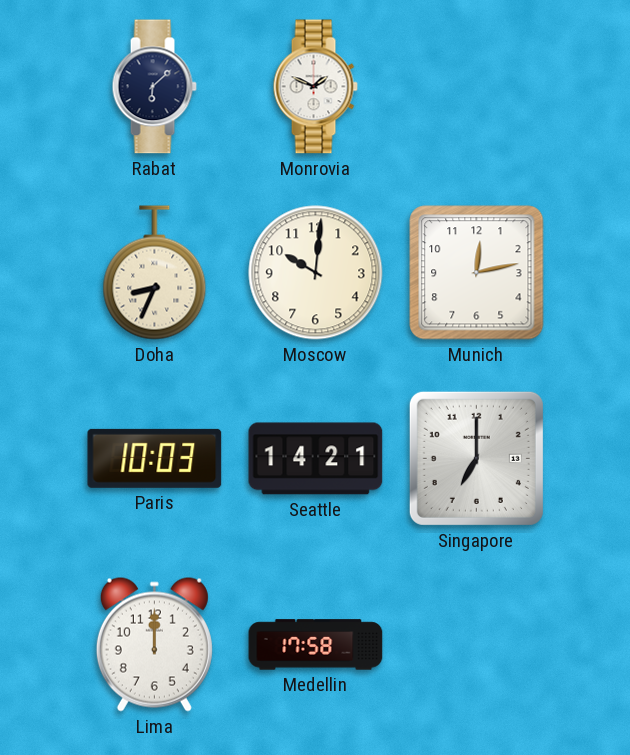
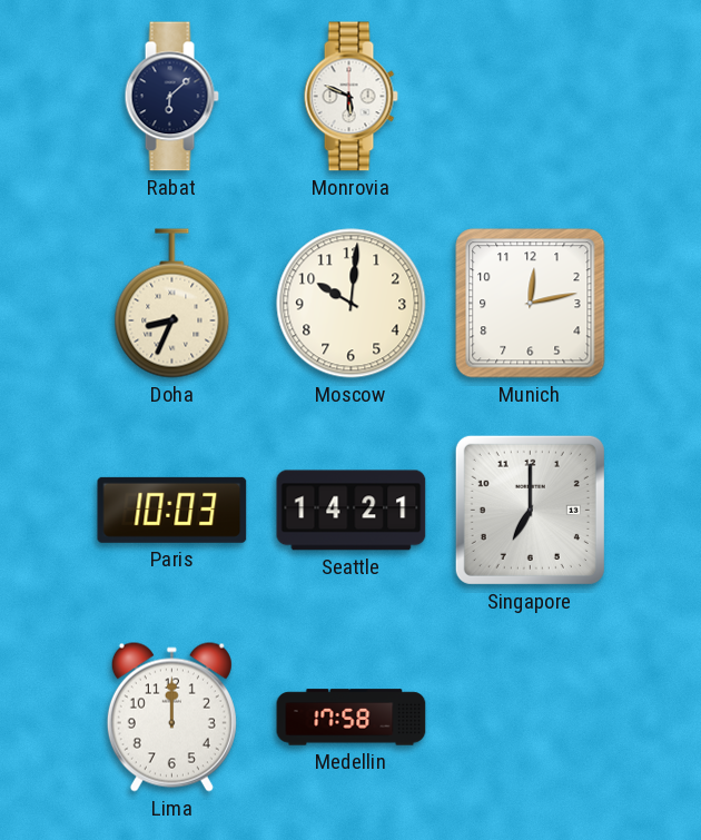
Monrovia: 1:49 -> 5:49
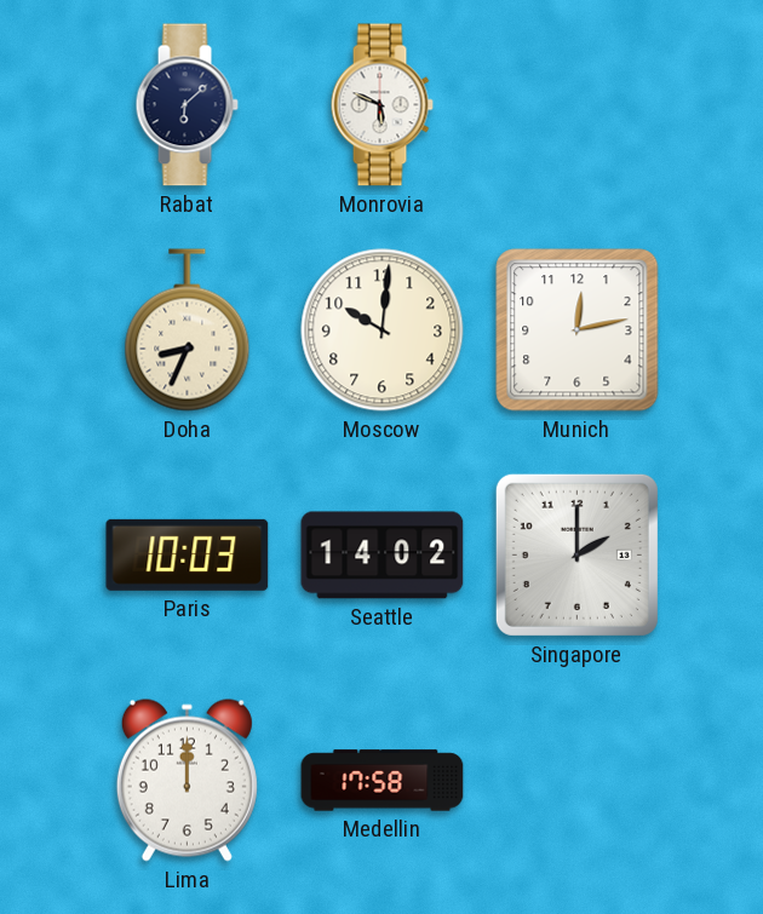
Seattle: 14:21 -> 14:02
Singapore: 7:00 -> 2:00
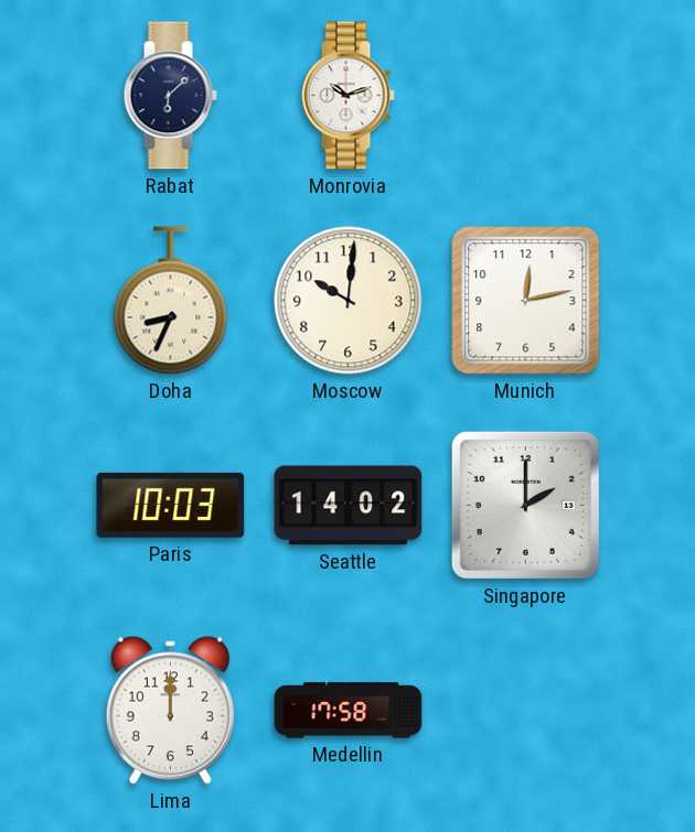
Monrovia: 5:49 -> 10:12
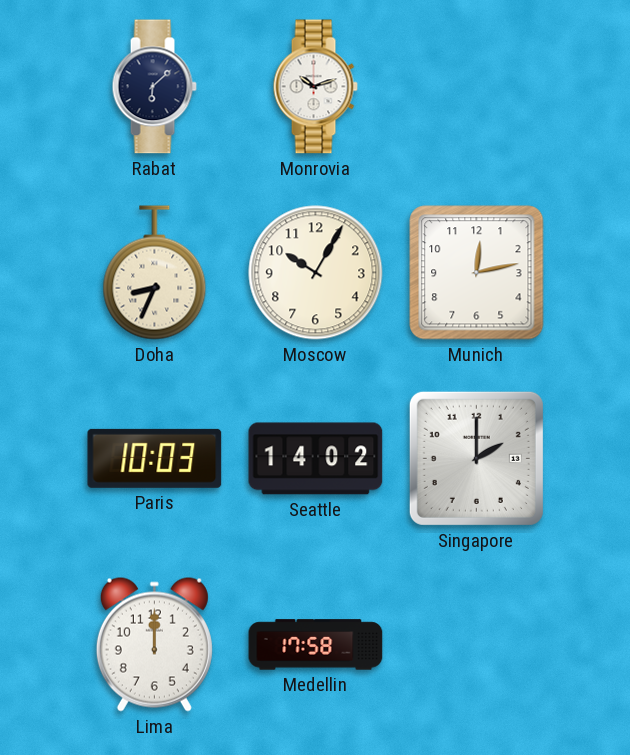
Moscow: 10:01 -> 10:05
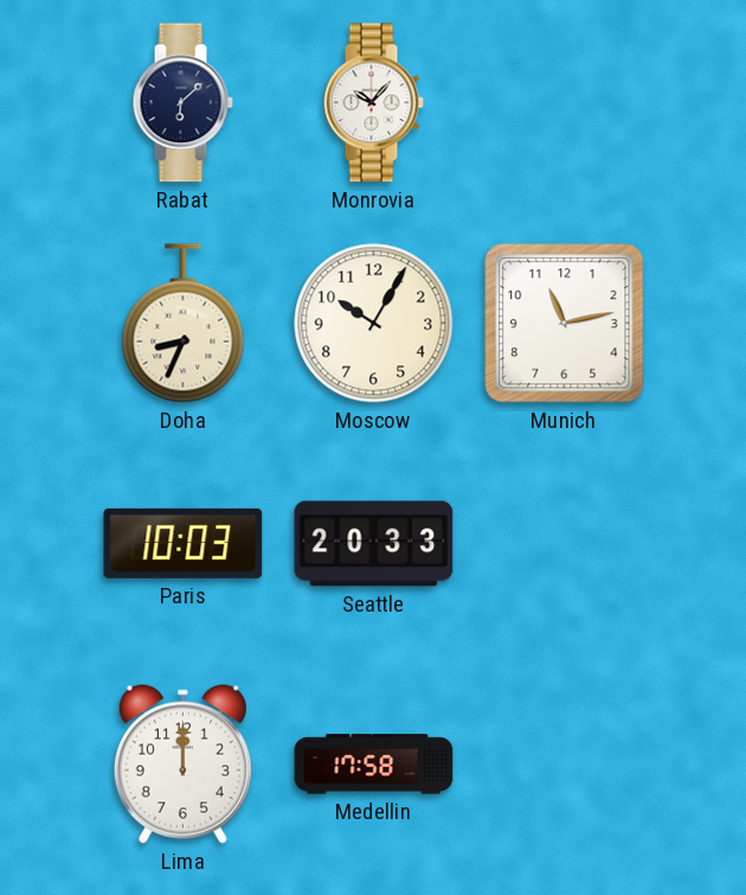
Monrovia: 10:12 -> 10:07
Munich: 12:13 -> 11:13
Seattle: 14:02 -> 20:33
Singapore: 2:00 -> none
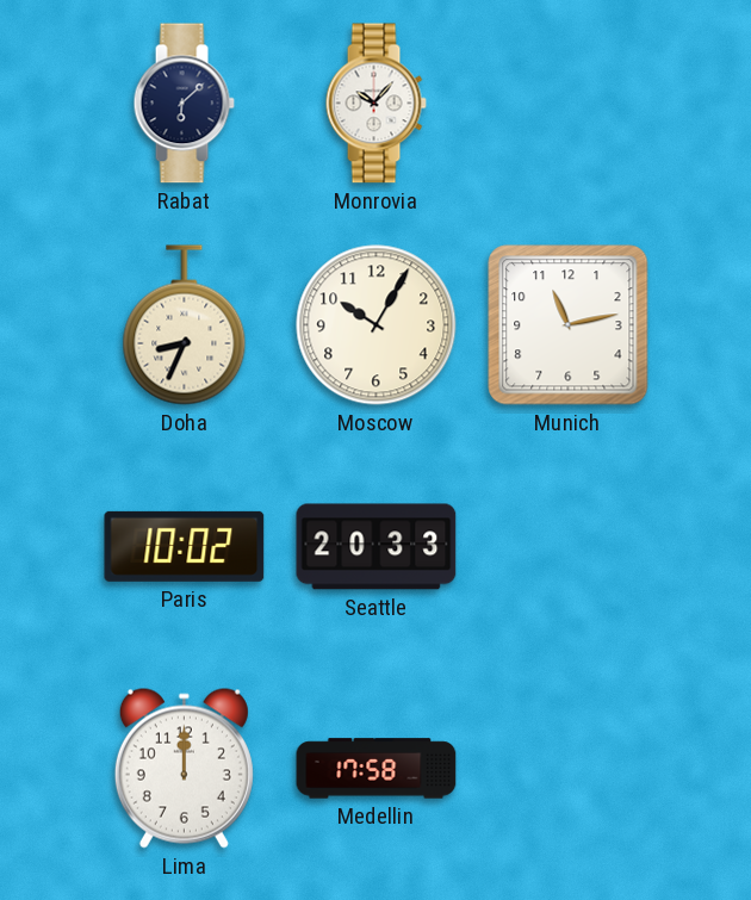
Paris: 10:03 -> 10:02
